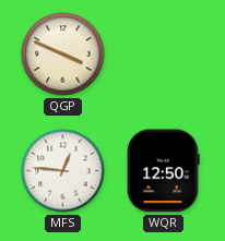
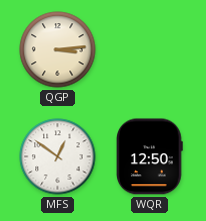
QGP: 3:49 -> 3:14
MFS: 12:46 -> 12:51
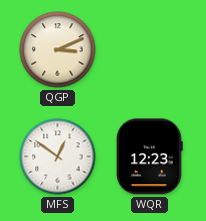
QGP: 3:14 -> 3:11
WQR: 12:50 -> 12:23
